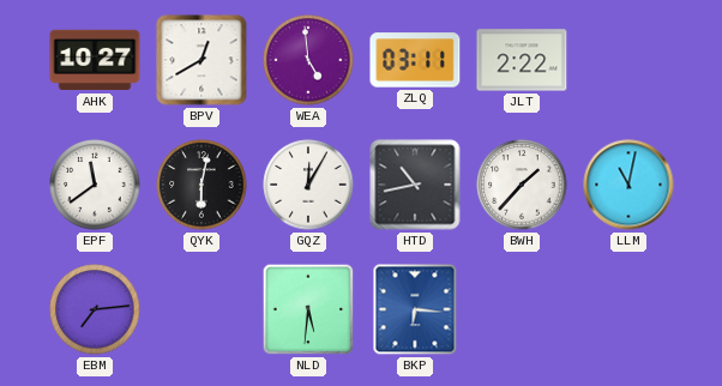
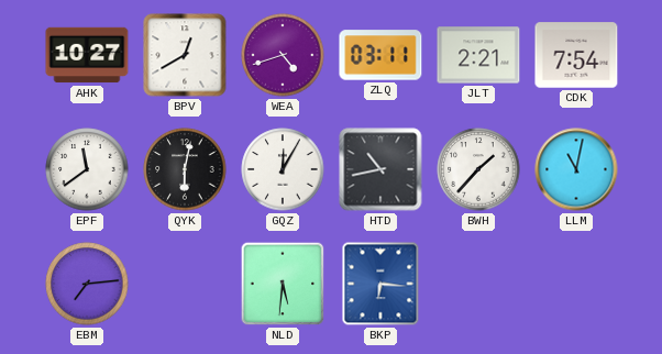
WEA: 4:59 -> 4:42
JLT: 2:22 -> 2:21
CDK: none -> 7:54
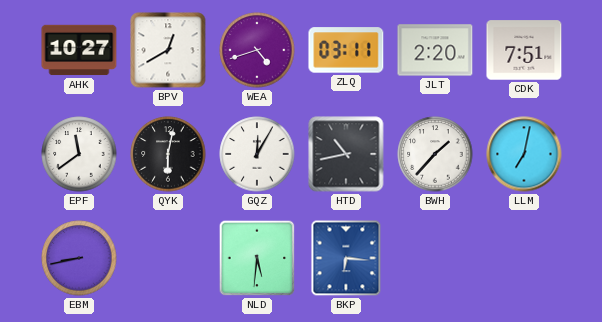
JLT: 2:21 -> 2:20
CDK: 7:54 -> 7:51
LLM: 11:02 -> 7:02
EBM: 7:14 -> 8:43
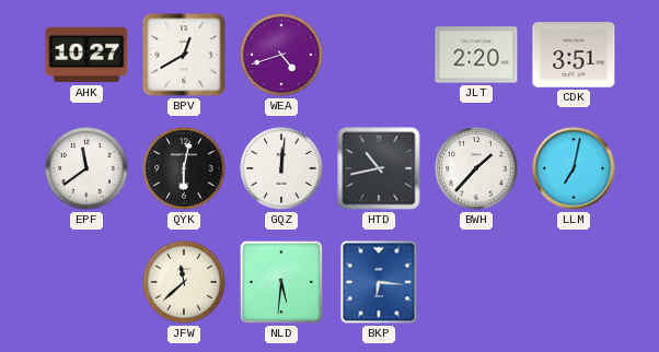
ZLQ: 03:11 -> none
CDK: 7:51 -> 3:51
GQZ: 12:05 -> 12:01
EBM: 8:43 -> none
JFW: none -> 11:38
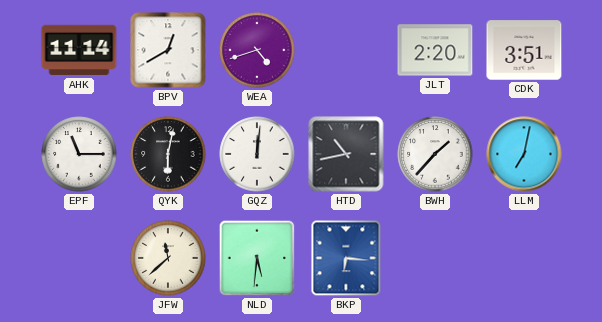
AHK: 10:27 -> 11:14
EPF: 11:39 -> 11:15
